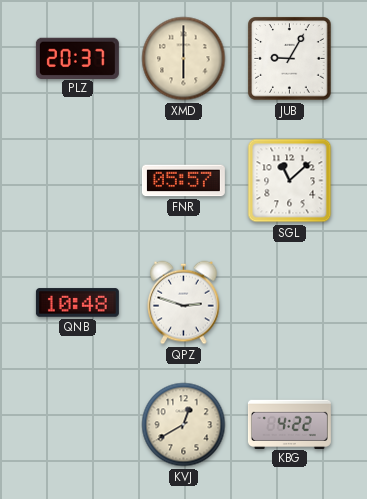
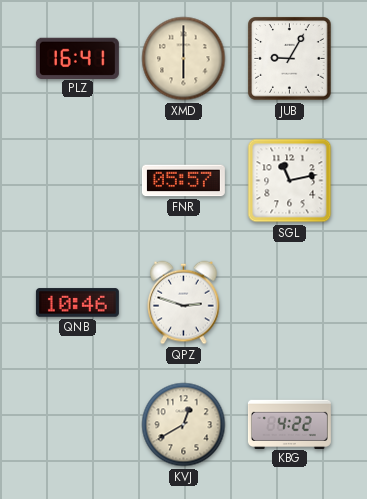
PLZ: 20:37 -> 16:41
SGL: 11:08 -> 11:13
QNB: 10:48 -> 10:46
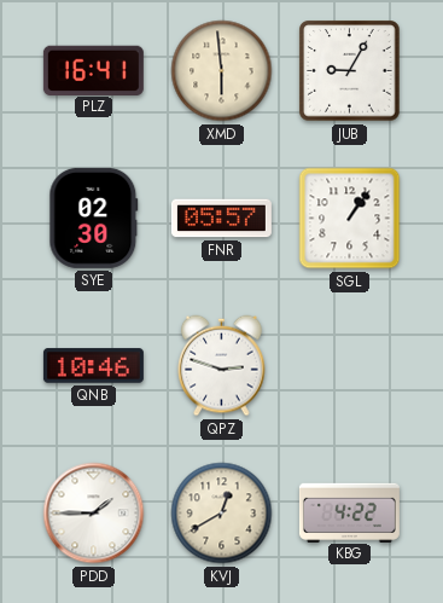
XMD: 6:00 -> 5:59
SYE: none -> 02:30
SGL: 11:13 -> 1:06
PDD: none -> 1:45
